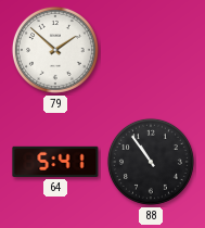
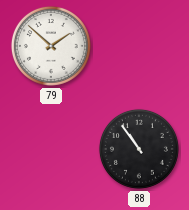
64: 5:41 -> none
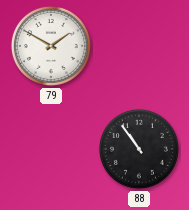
79: 1:52 -> 1:50
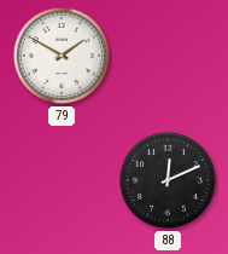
88: 10:54 -> 12:11
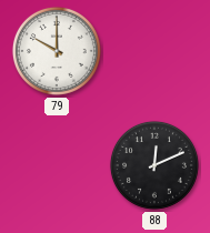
79: 1:50 -> 10:00
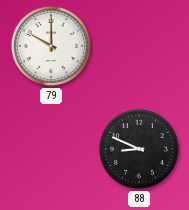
88: 12:11 -> 8:49
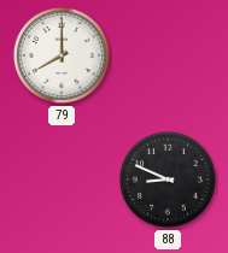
79: 10:00 -> 8:00
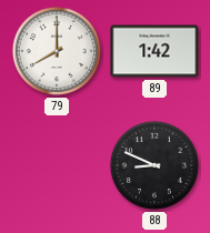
89: none -> 1:42
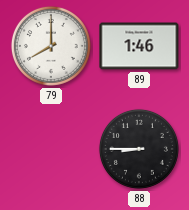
89: 1:42 -> 1:46
88: 8:49 -> 8:45
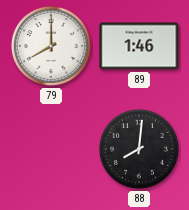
88: 8:45 -> 8:01
